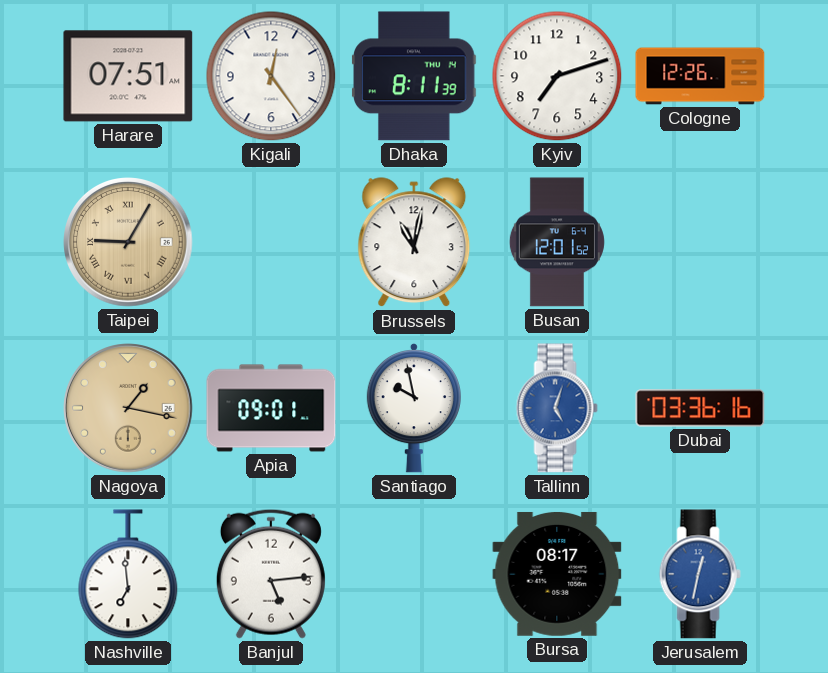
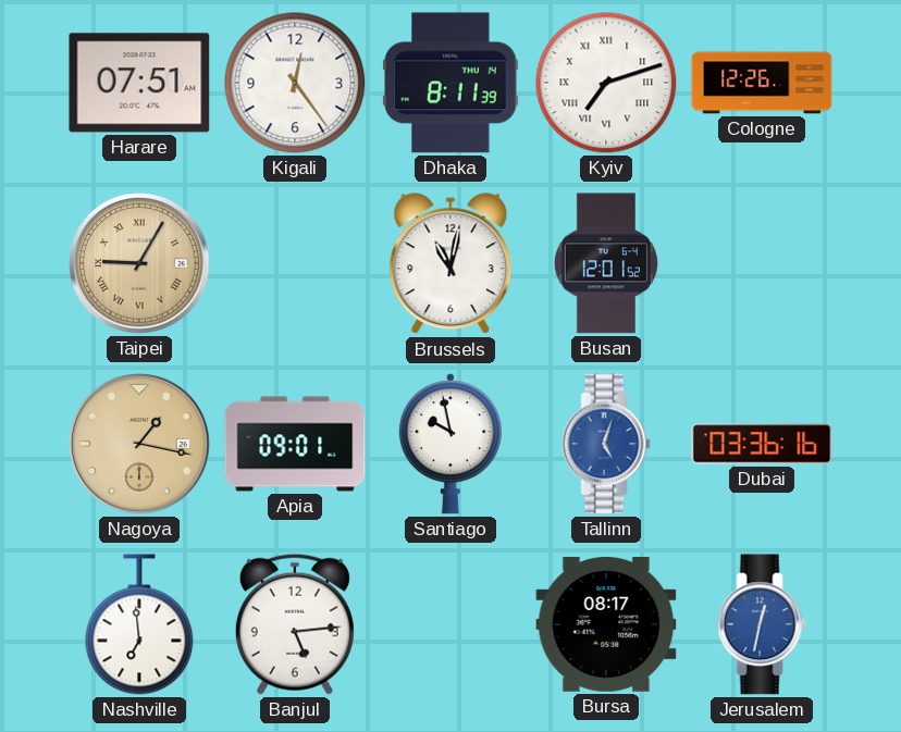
Kyiv numerals: Arabic -> Roman
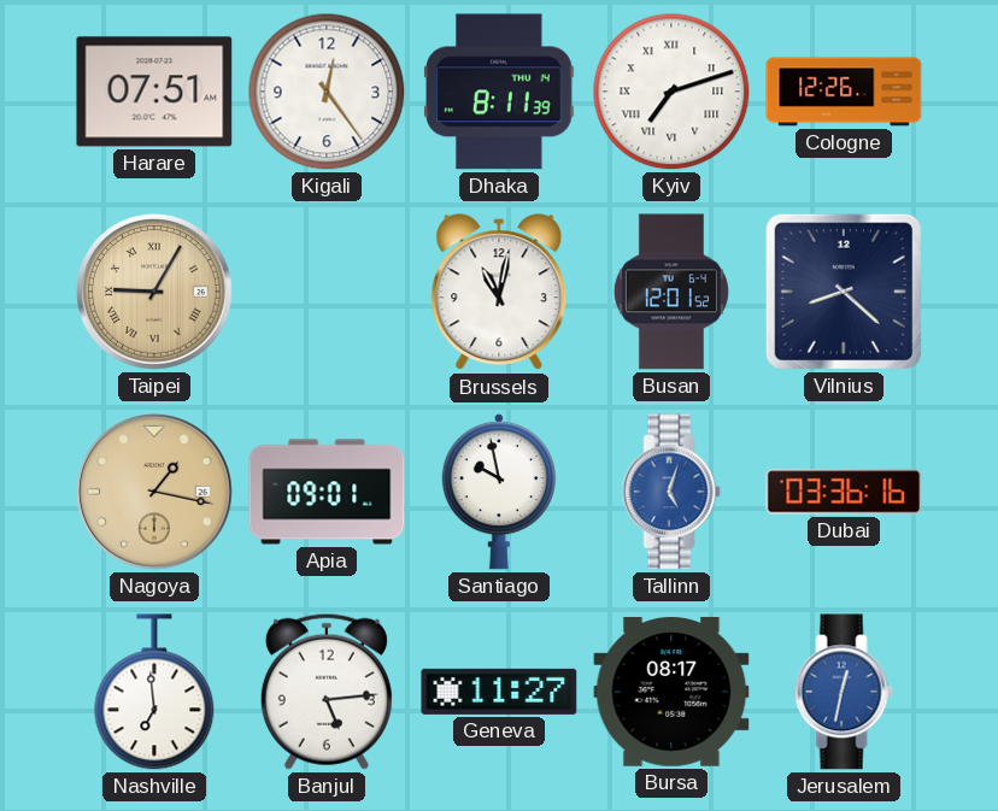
Vilnius: none -> 8:22
Geneva: none -> 11:27
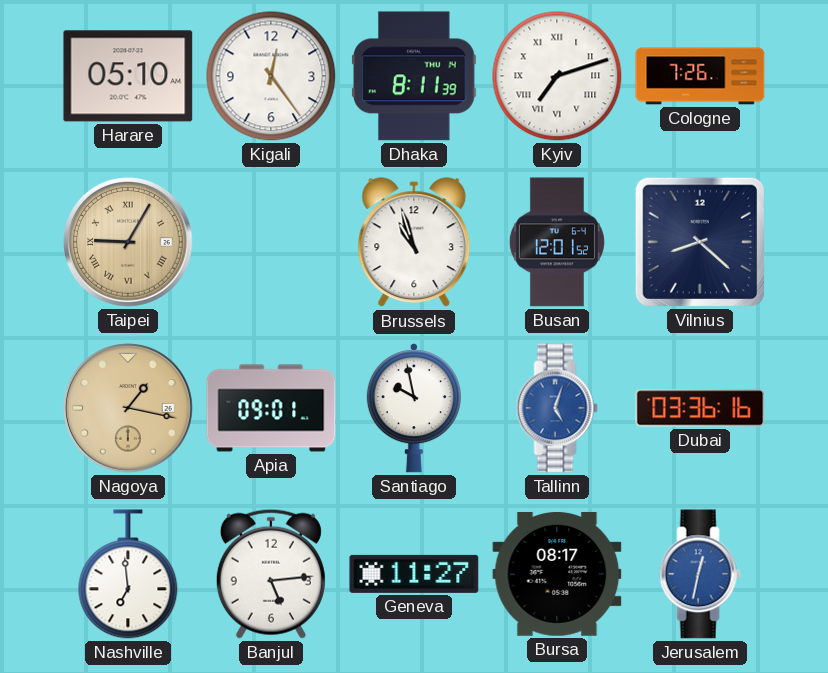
Harare: 07:51 -> 05:10
Cologne: 12:26 -> 7:26
Brussels: 11:02 -> 10:57
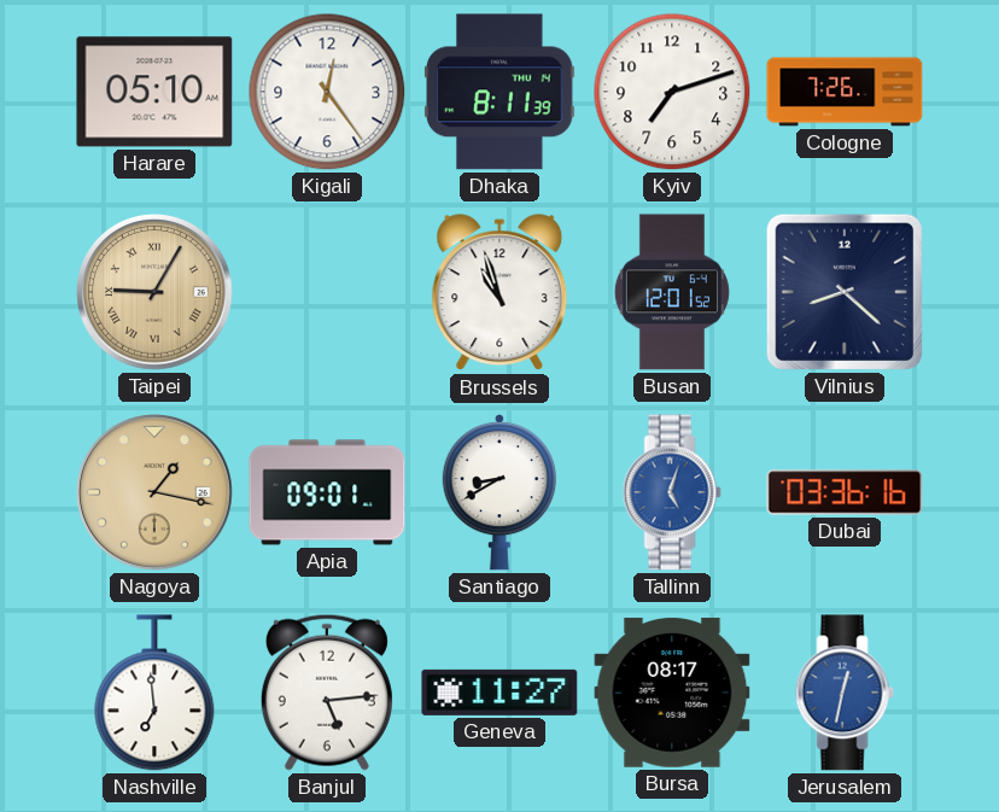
Kyiv numerals: Roman -> Arabic
Santiago: 9:58 -> 8:40
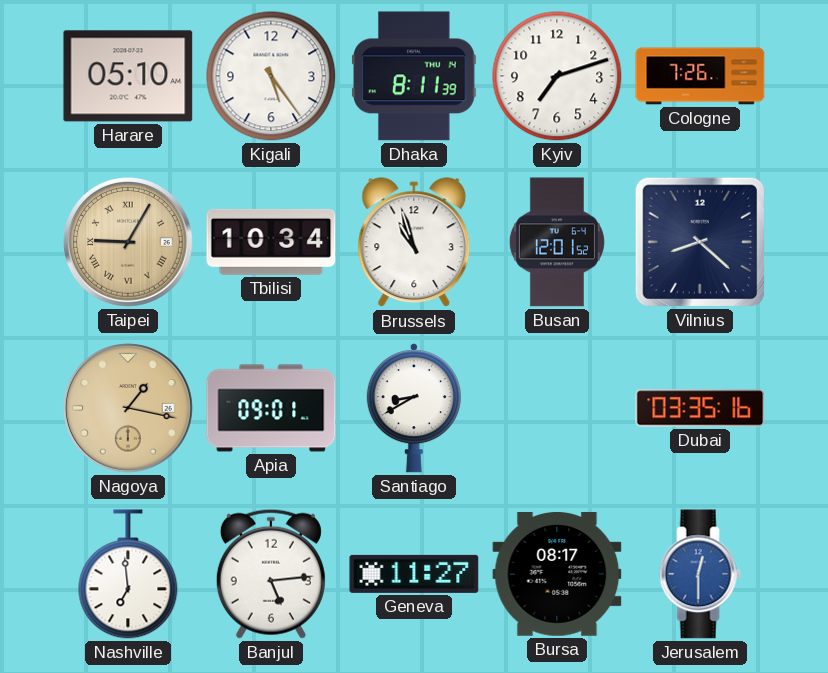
Kigali: 12:24 -> 5:24
Tbilisi: none -> 10:34
Tallinn: 5:03 -> none
Dubai: 03:36 -> 03:35
Jerusalem: 12:32 -> 12:30
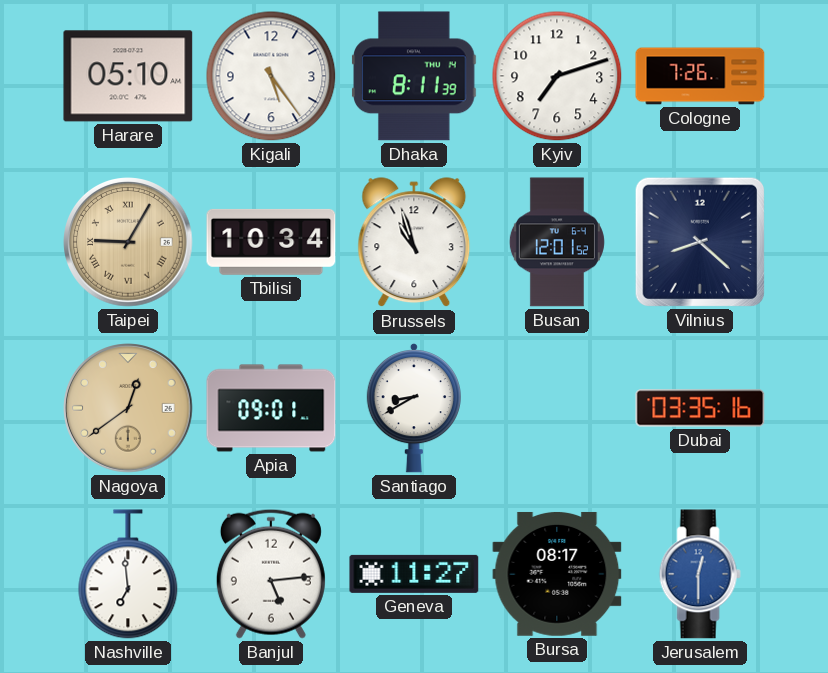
Nagoya: 1:17 -> 12:39
